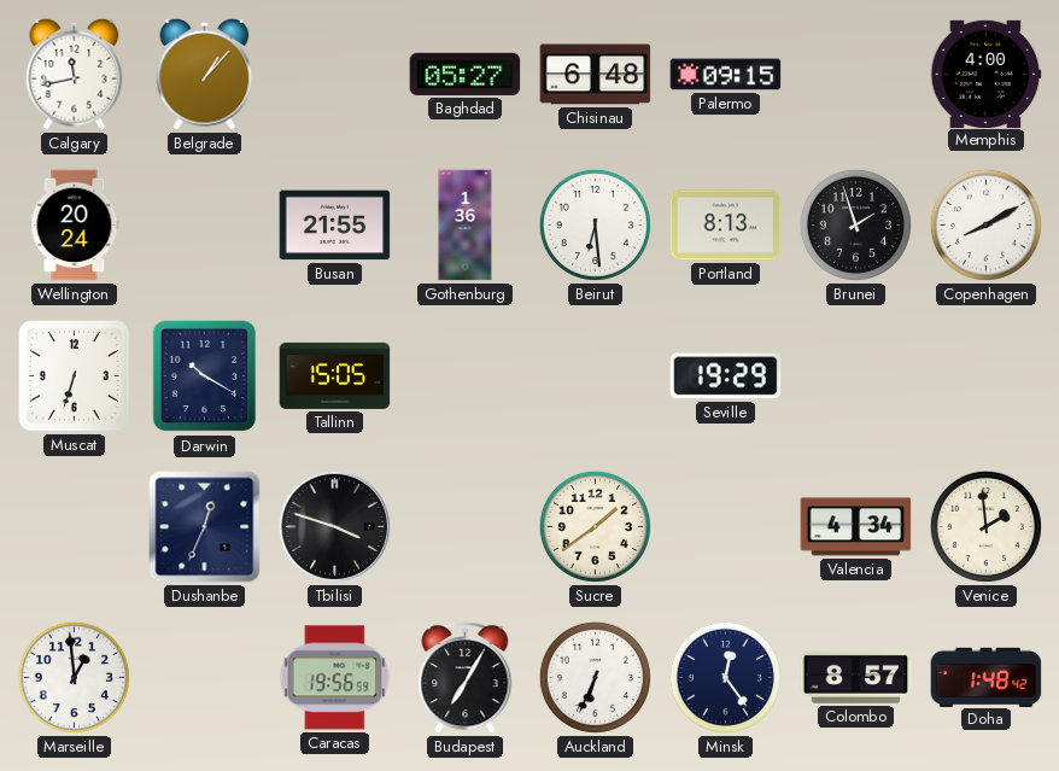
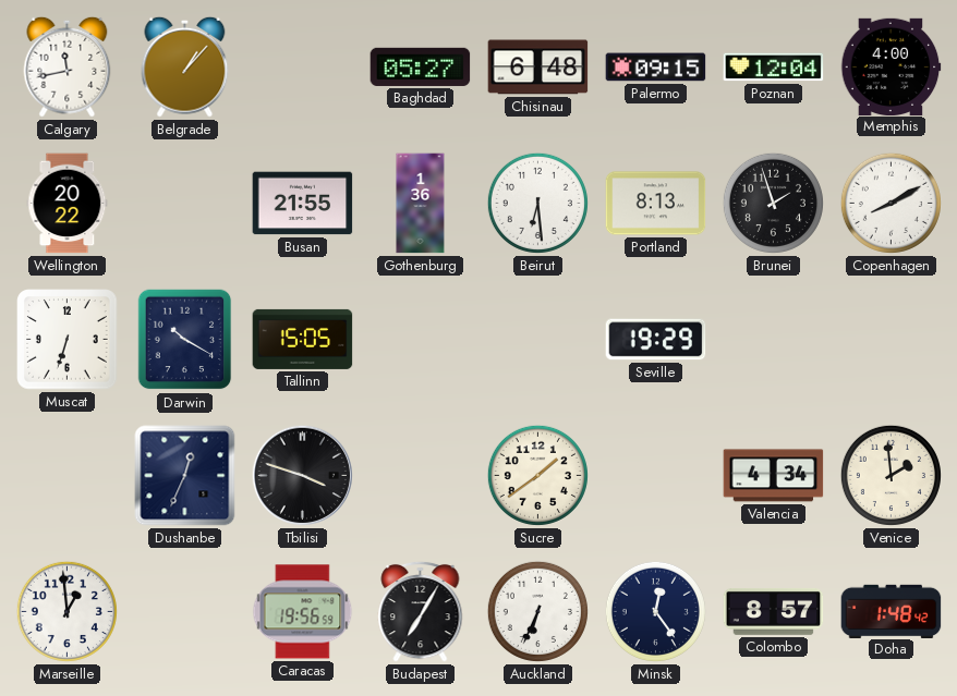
Poznan: none -> 12:04
Wellington: 20:24 -> 20:22
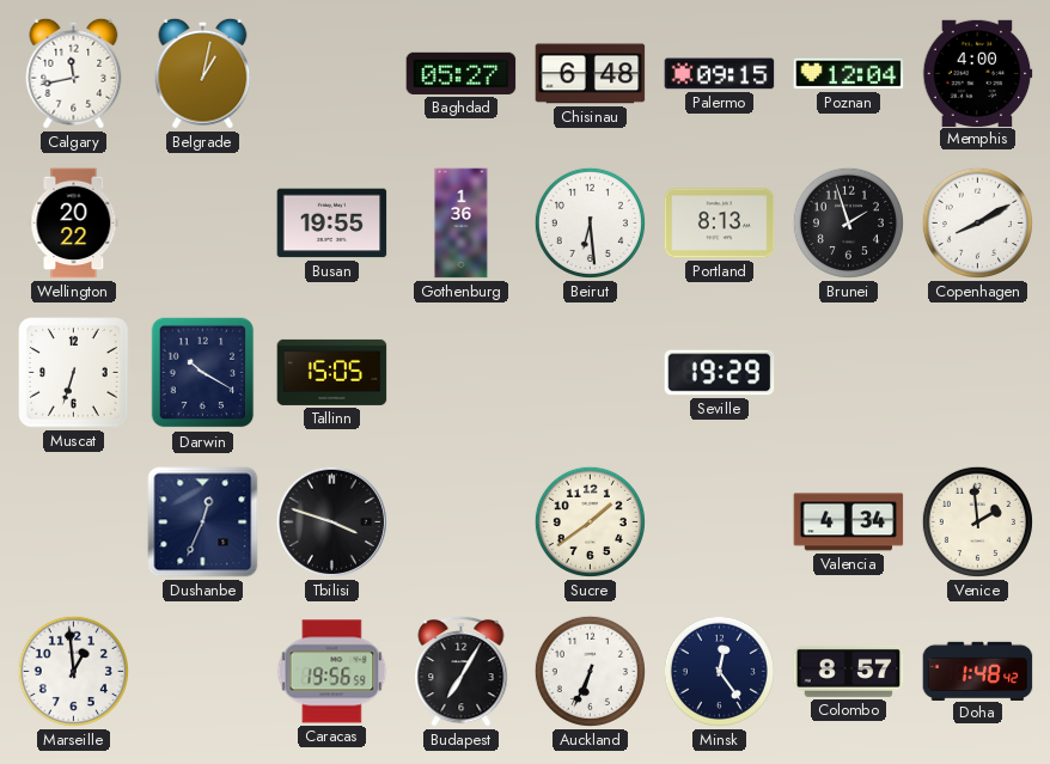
Belgrade: 1:07 -> 1:02
Busan: 21:55 -> 19:55
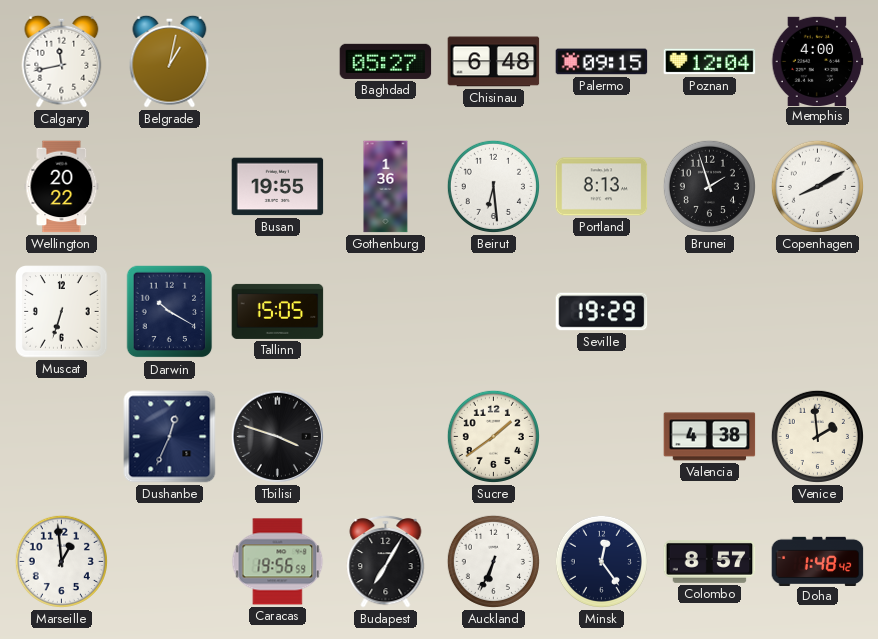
Valencia: 4:34 -> 4:38
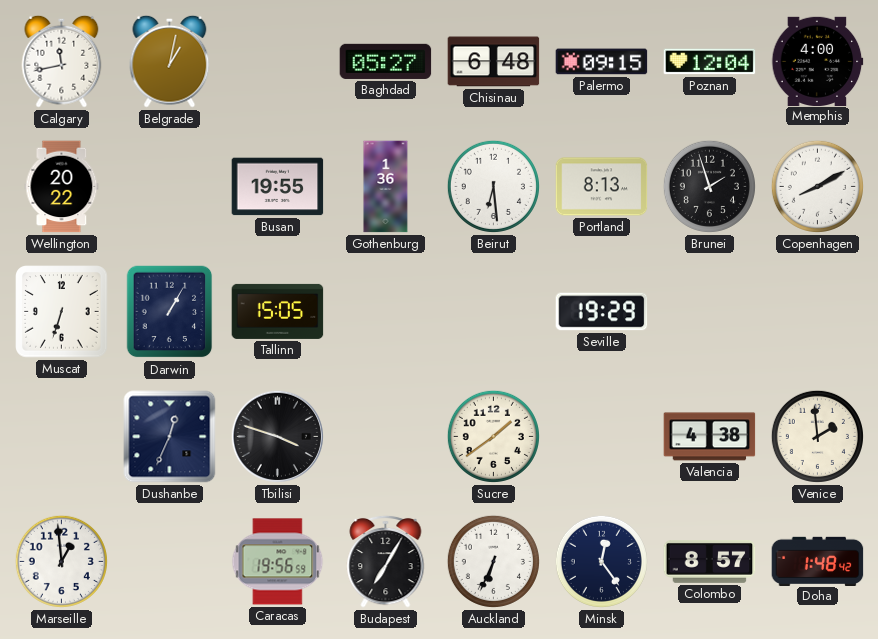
Darwin: 10:20 -> 1:05
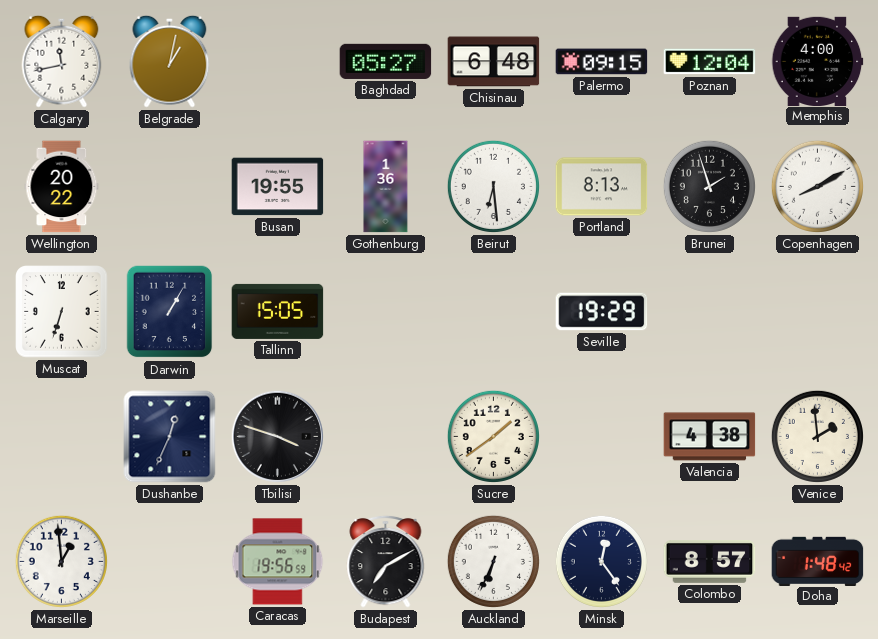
Budapest: 7:05 -> 7:10
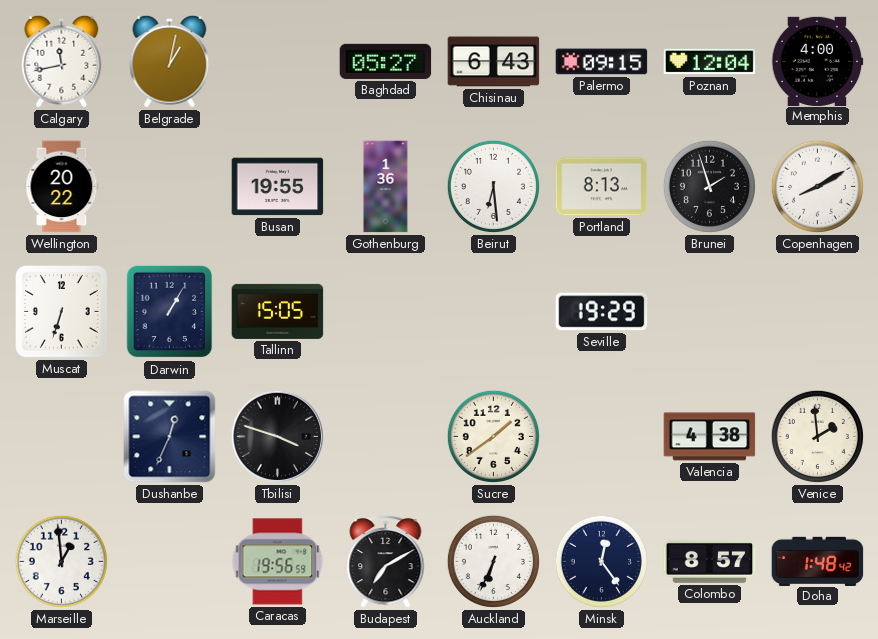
Chisinau: 6:48 -> 6:43
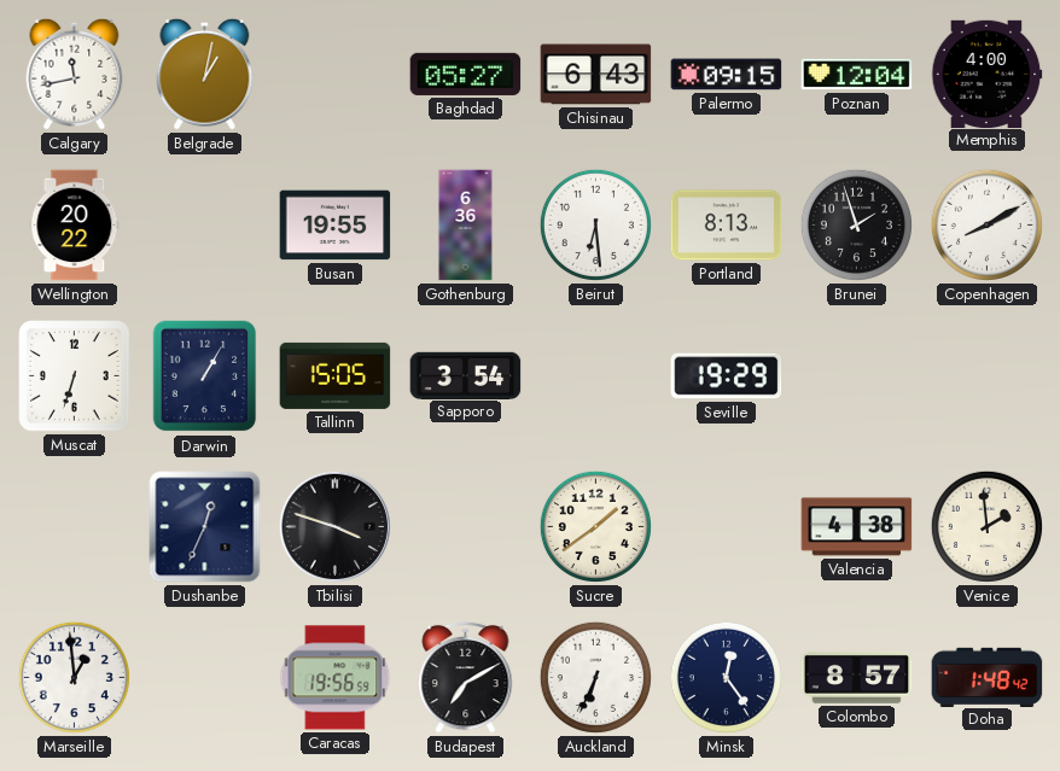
Gothenburg: 1:36 -> 6:36
Sapporo: none -> 3:54
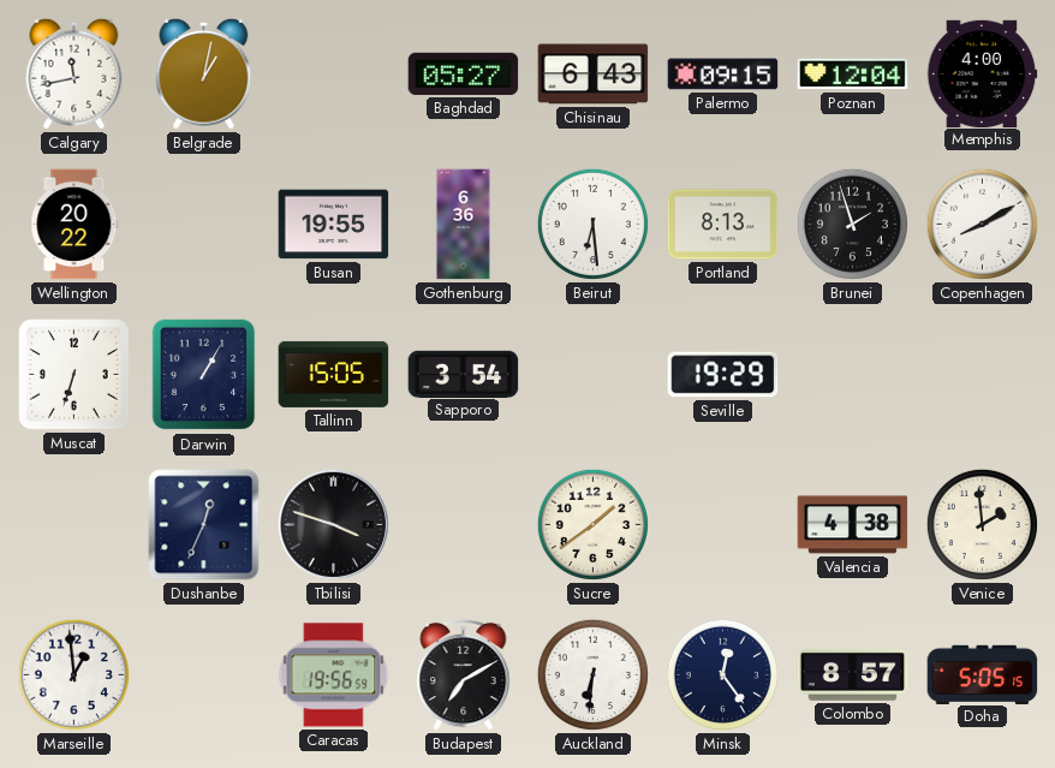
Auckland: 6:34 -> 6:31
Doha: 1:48 -> 5:05
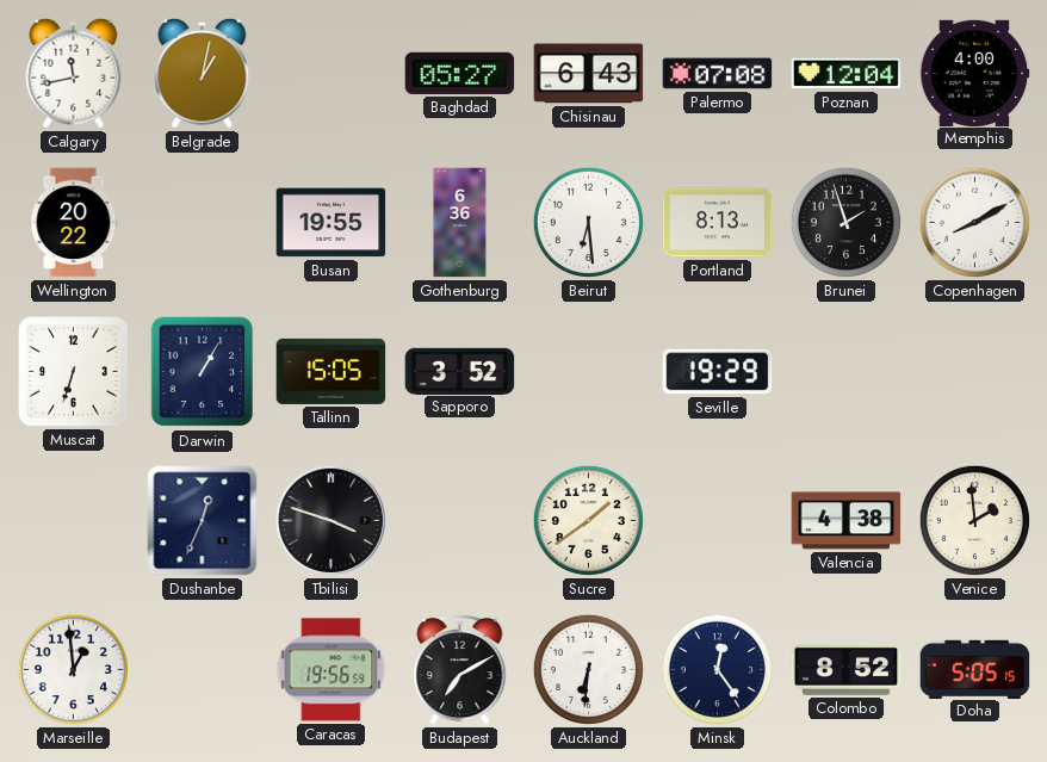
Palermo: 09:15 -> 07:08
Sapporo: 3:54 -> 3:52
Colombo: 8:57 -> 8:52
